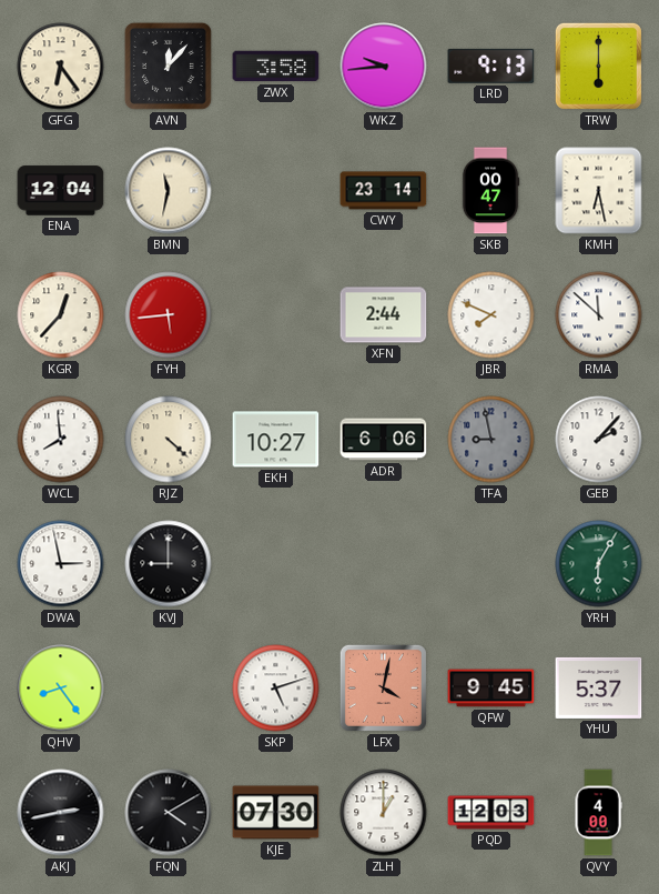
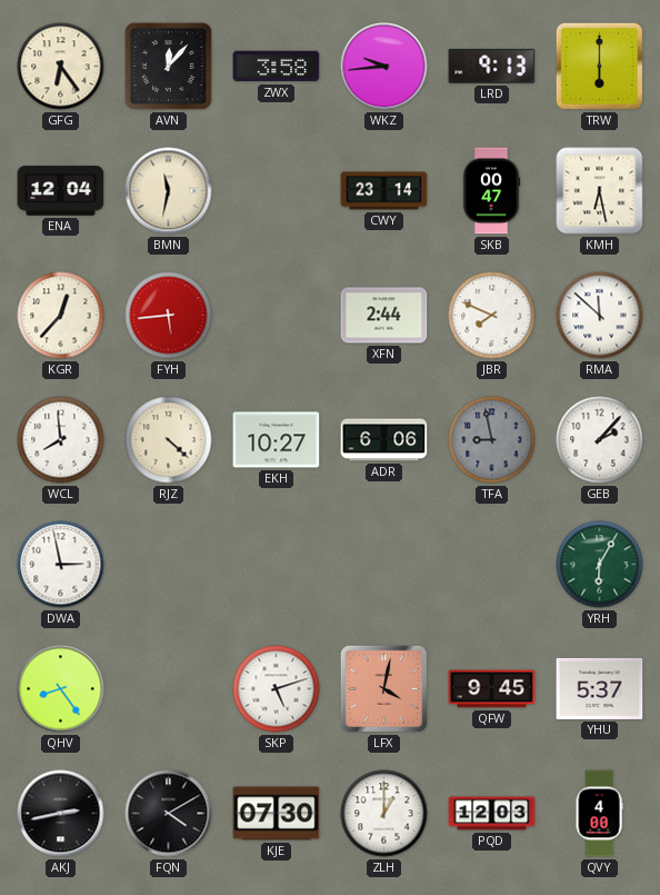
KVJ: 9:00 -> none
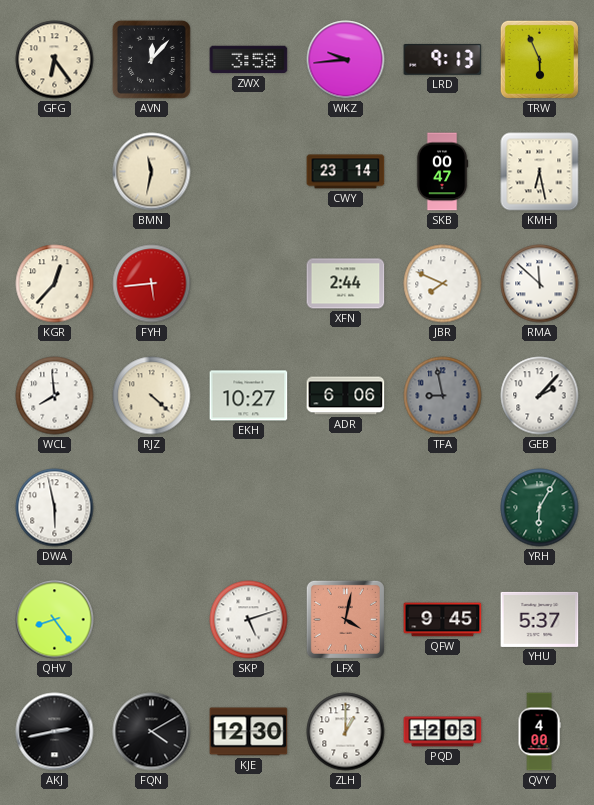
TRW: 6:00 -> 5:56
ENA: 12:04 -> none
DWA: 2:58 -> 5:58
KJE: 07:30 -> 12:30
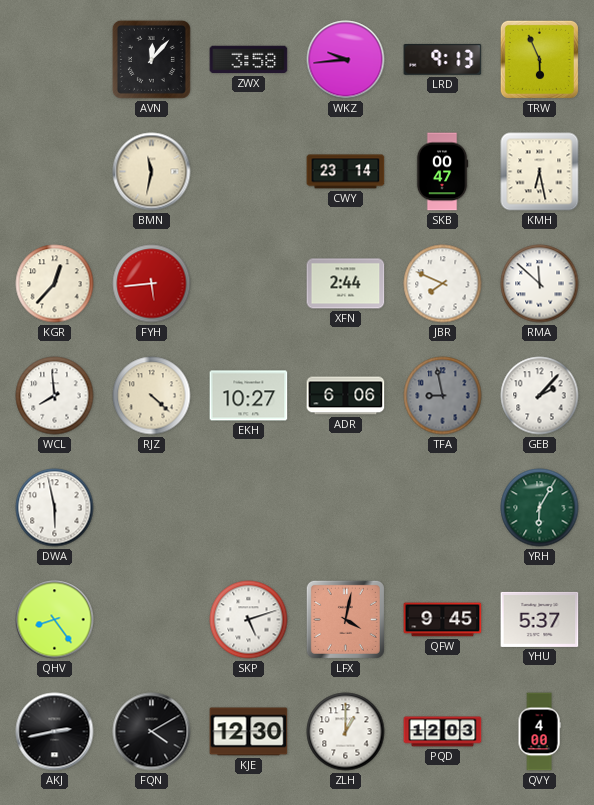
GFG: 6:24 -> none
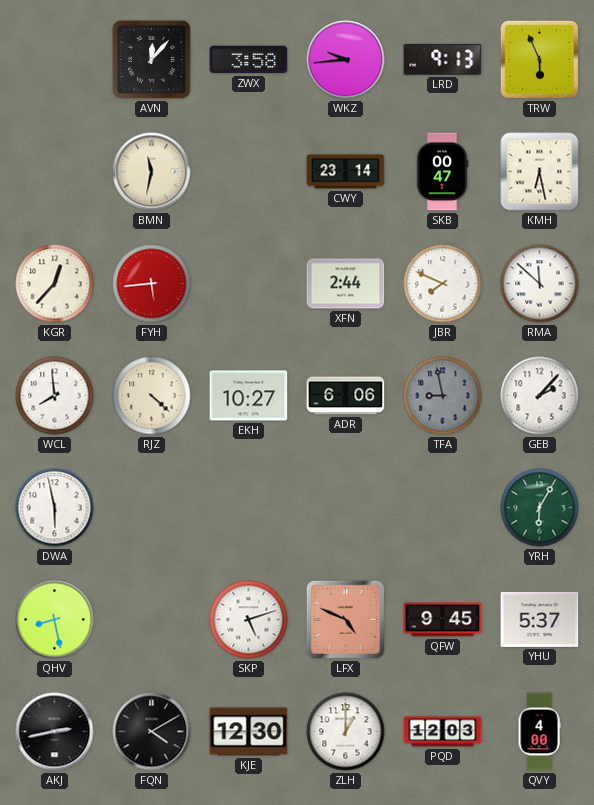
QHV: 8:24 -> 8:28
LFX: 4:02 -> 4:49
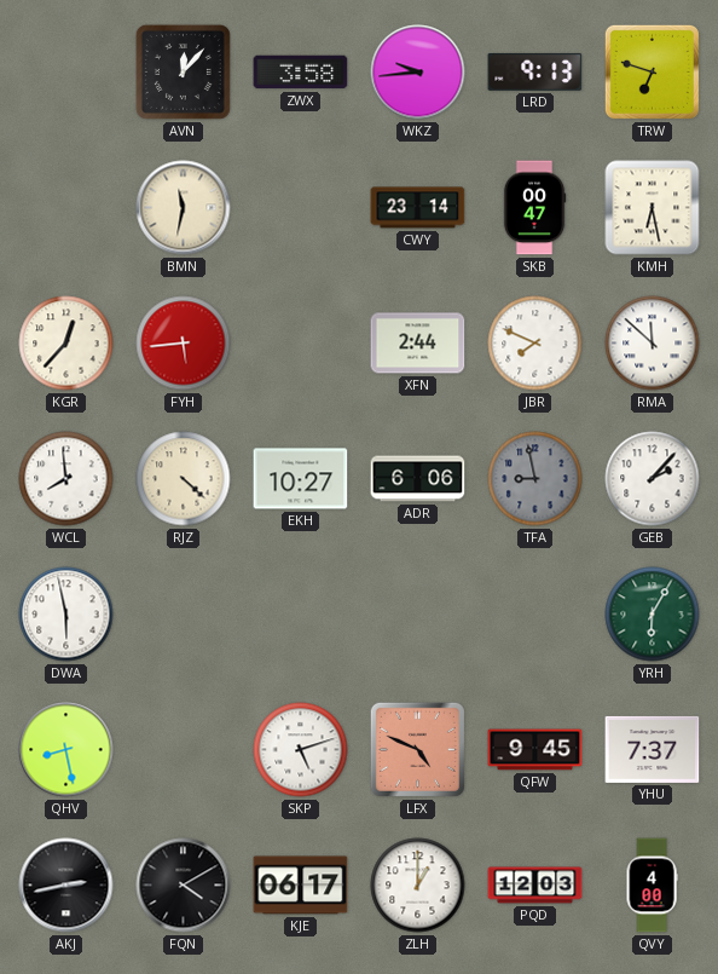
TRW: 5:56 -> 6:48
YHU: 5:37 -> 7:37
KJE: 12:30 -> 06:17
